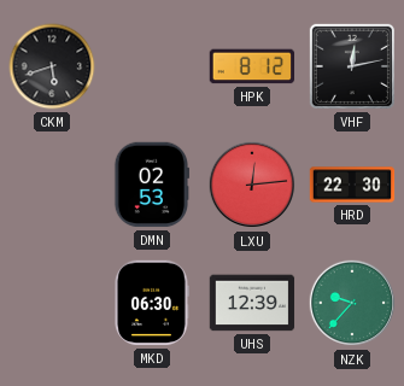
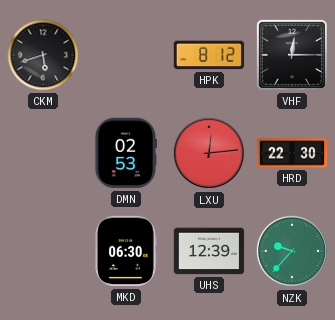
VHF: 12:13 -> 12:15
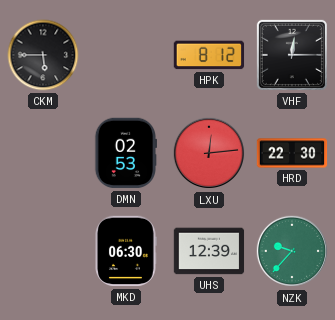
CKM: 5:42 -> 5:45
